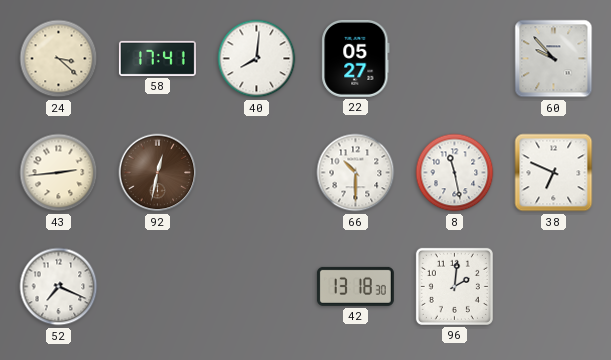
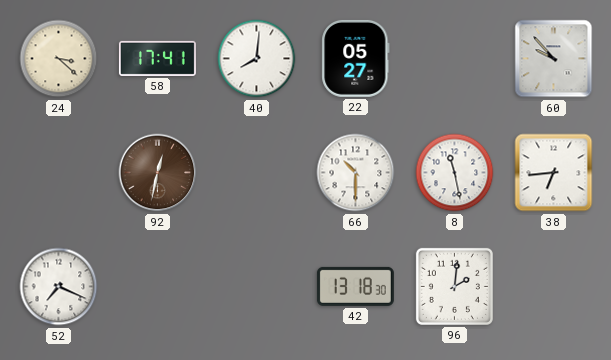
43: 2:44 -> none
38: 6:49 -> 6:44
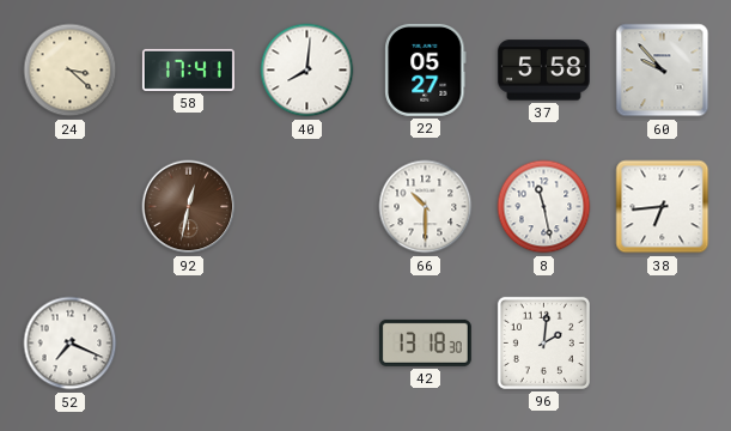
37: none -> 5:58
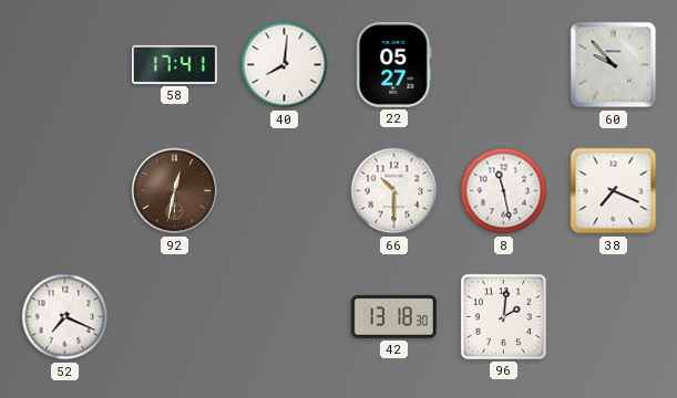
24: 3:22 -> none
37: 5:58 -> none
38: 6:44 -> 7:19
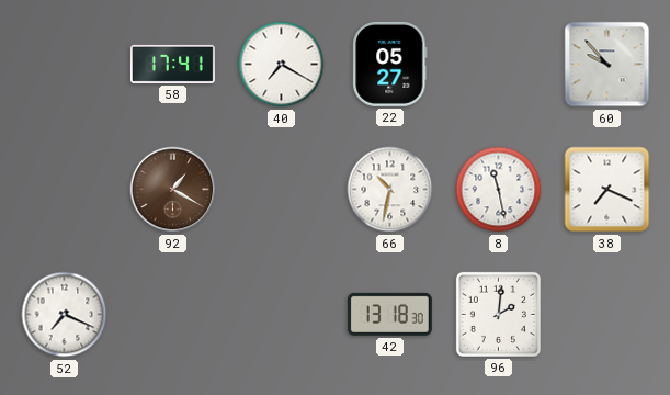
40: 8:01 -> 7:20
92: 12:32 -> 1:20
66: 10:30 -> 10:32
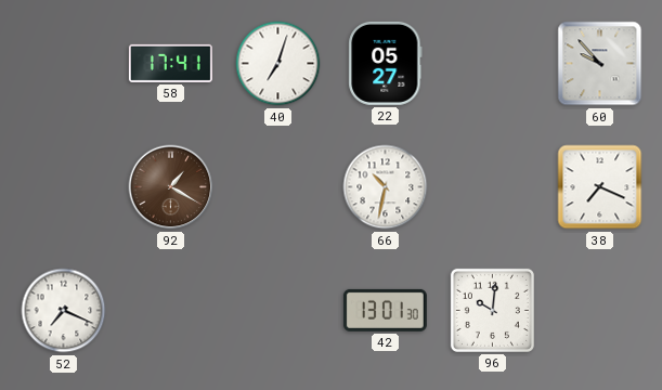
40: 7:20 -> 7:03
8: 11:28 -> none
42: 13:18 -> 13:01
96: 2:01 -> 10:01
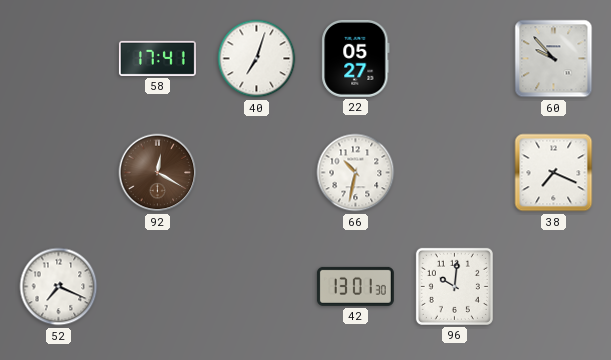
92: 1:20 -> 12:20
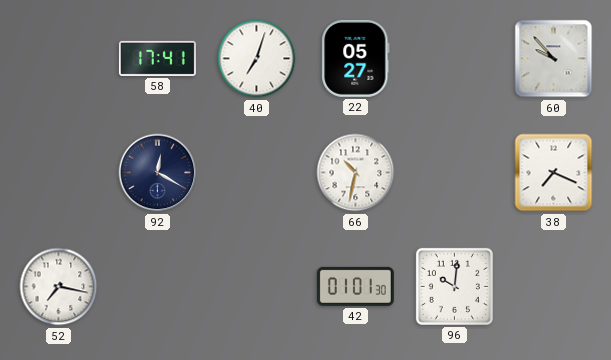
92 dial: brown -> navy
52: 7:19 -> 7:17
42: 13:01 -> 01:01
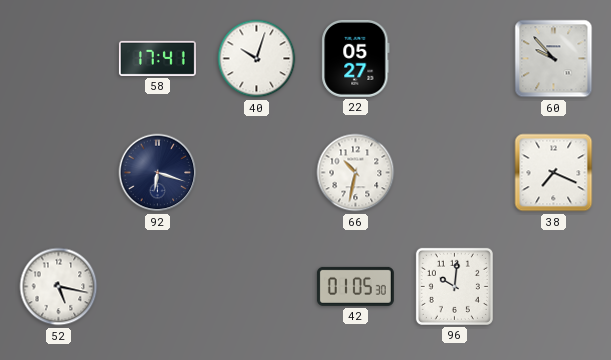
40: 7:03 -> 10:03
92: 12:20 -> 6:18
52: 7:17 -> 5:17
42: 01:01 -> 01:05
